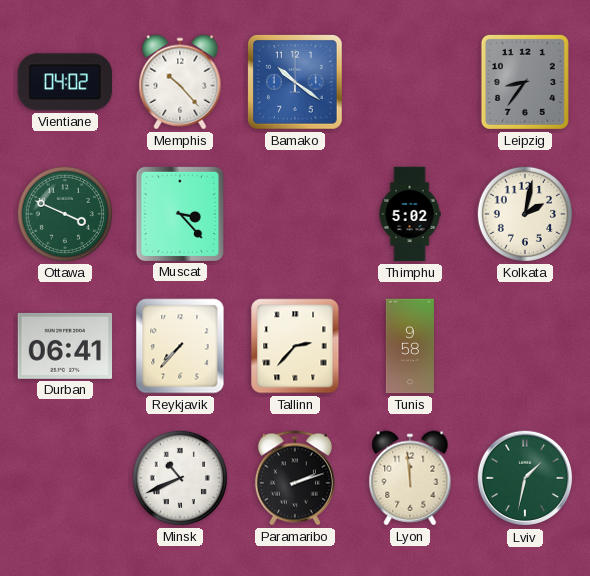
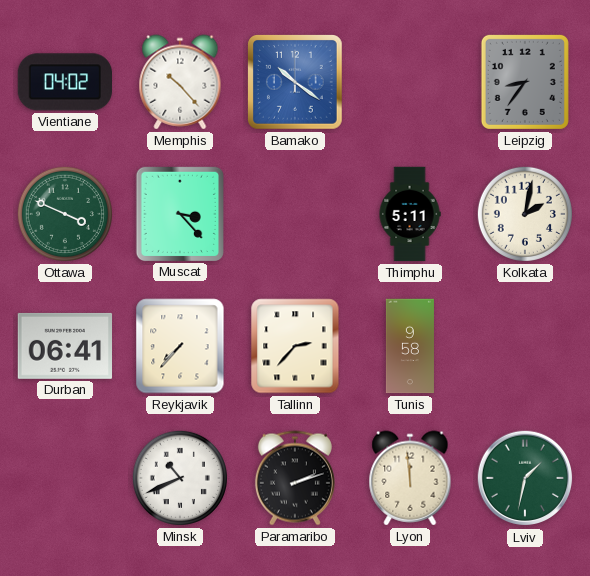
Thimphu: 5:02 -> 5:11
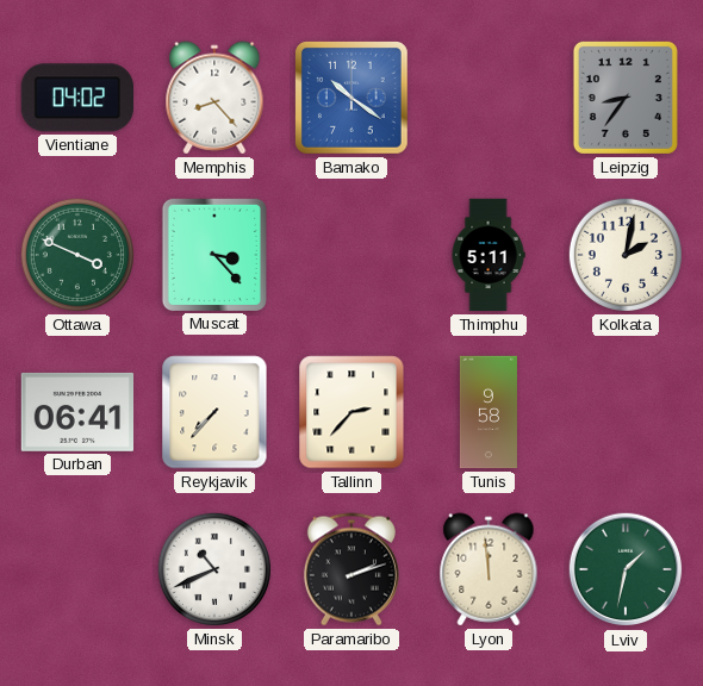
Memphis: 10:23 -> 8:23
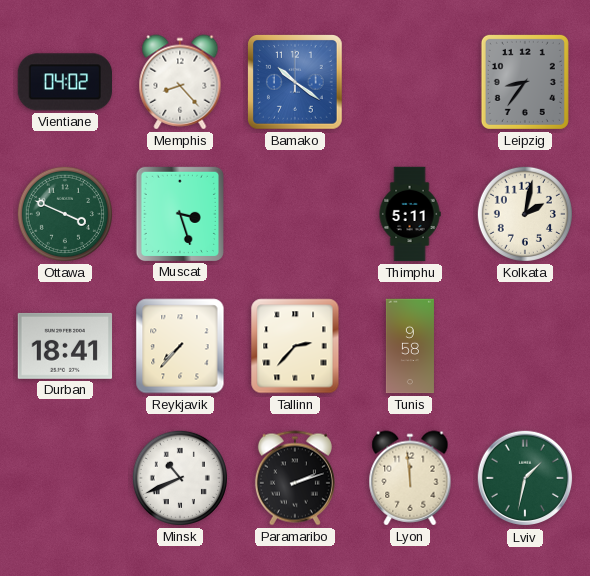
Muscat: 3:23 -> 3:27
Durban: 06:41 -> 18:41
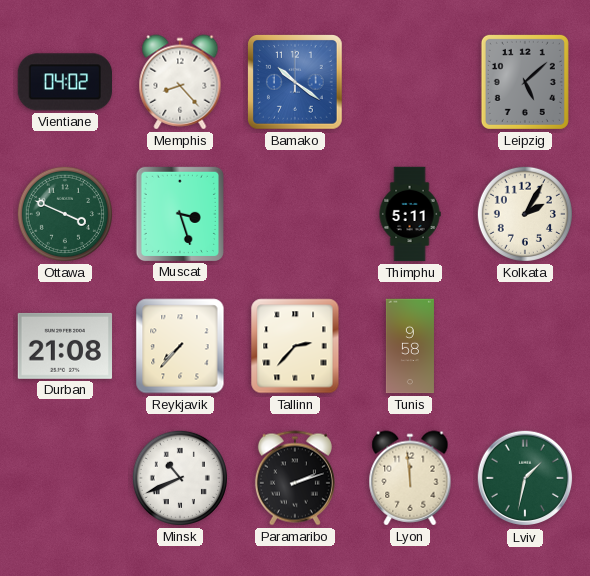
Leipzig: 8:36 -> 5:08
Kolkata: 2:02 -> 2:05
Durban: 18:41 -> 21:08
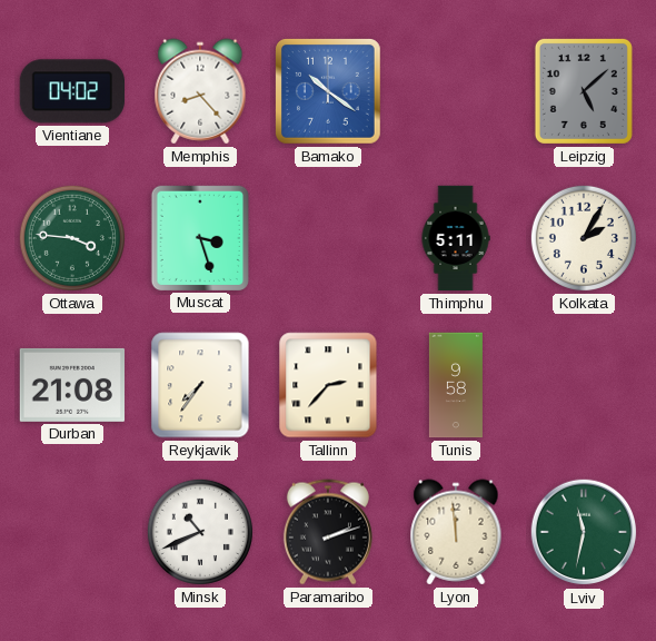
Ottawa: 3:49 -> 3:46
Reykjavik: 7:37 -> 7:36
Lviv: 1:32 -> 11:32
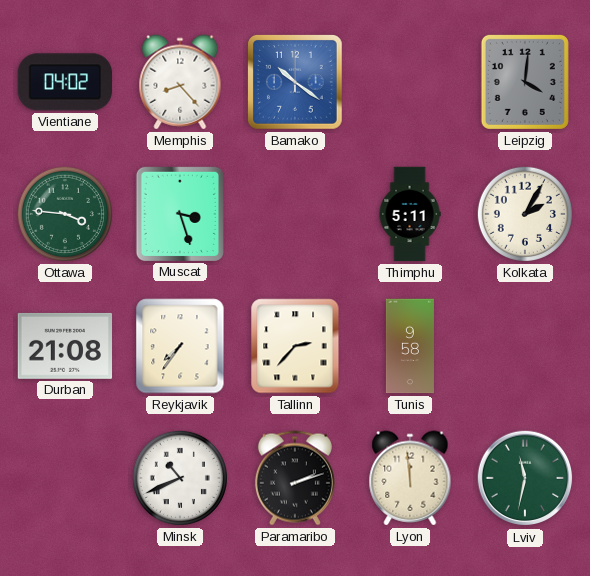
Leipzig: 5:08 -> 4:01
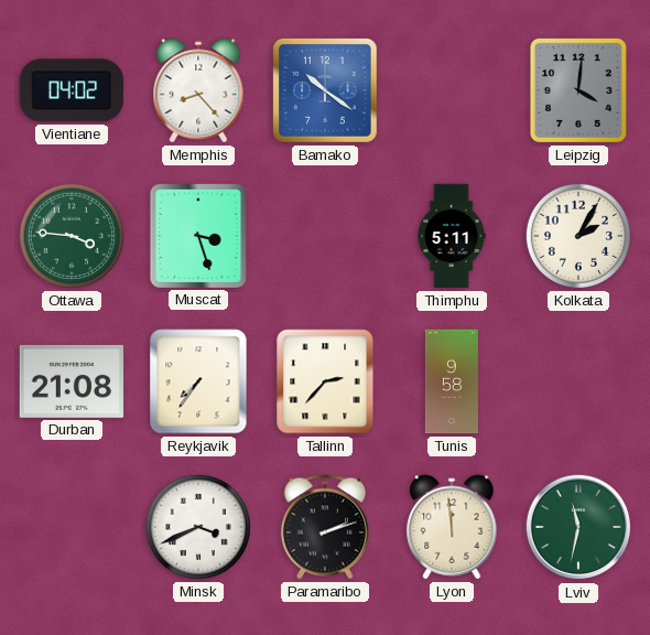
Minsk: 10:41 -> 3:41
